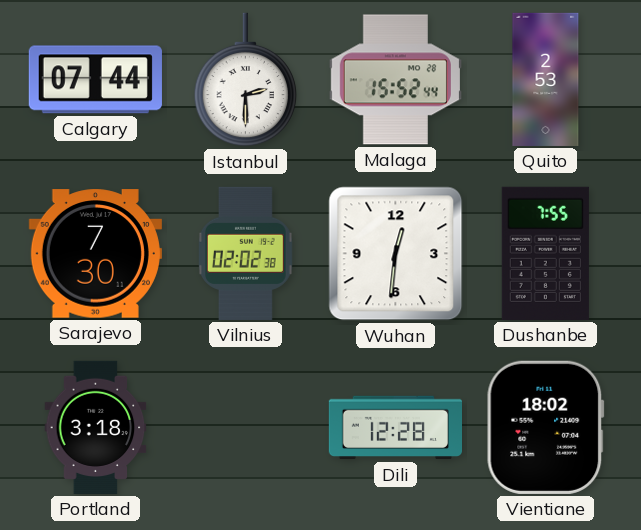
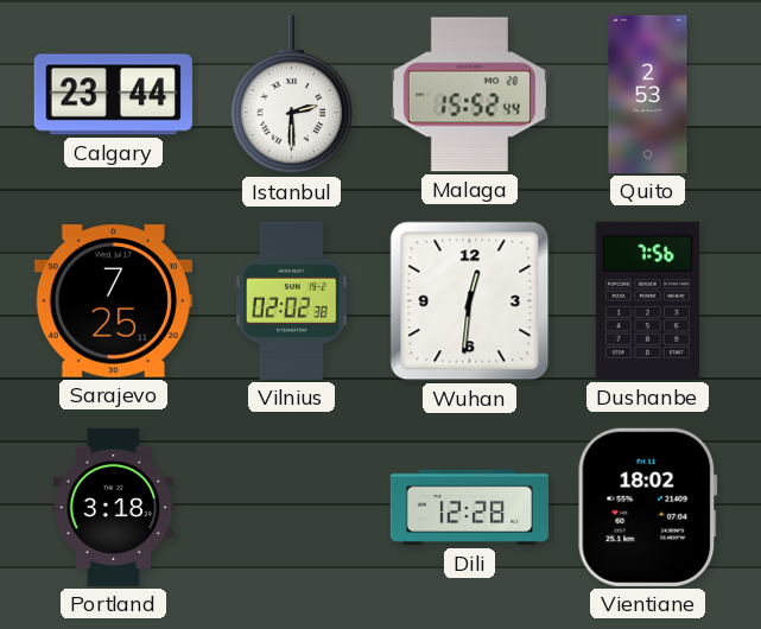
Calgary: 07:44 -> 23:44
Sarajevo: 7:30 -> 7:25
Dushanbe: 7:55 -> 7:56
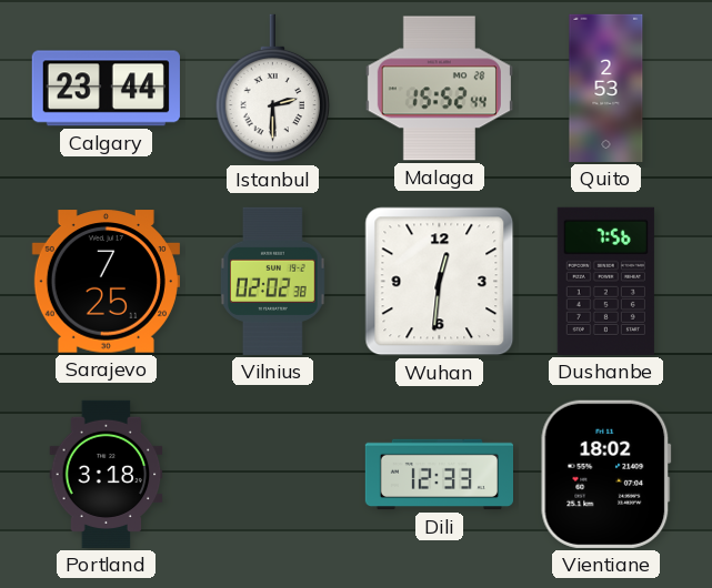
Dili: 12:28 -> 12:33
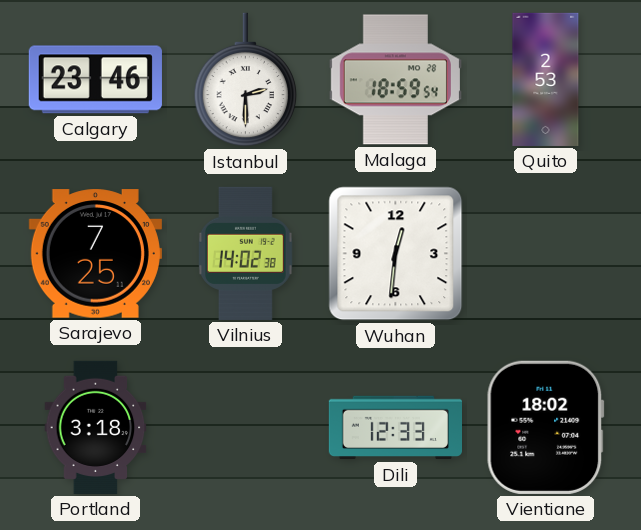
Calgary: 23:44 -> 23:46
Malaga: 15:52 -> 18:59
Vilnius: 02:02 -> 14:02
Dushanbe: 7:56 -> none
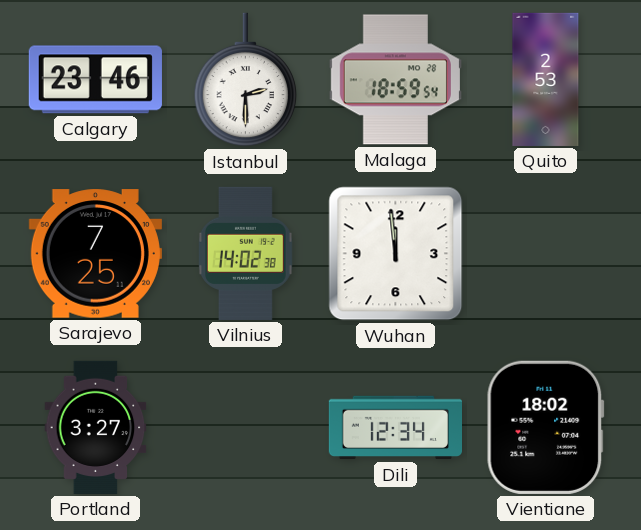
Wuhan: 12:31 -> 11:59
Portland: 3:18 -> 3:27
Dili: 12:33 -> 12:34
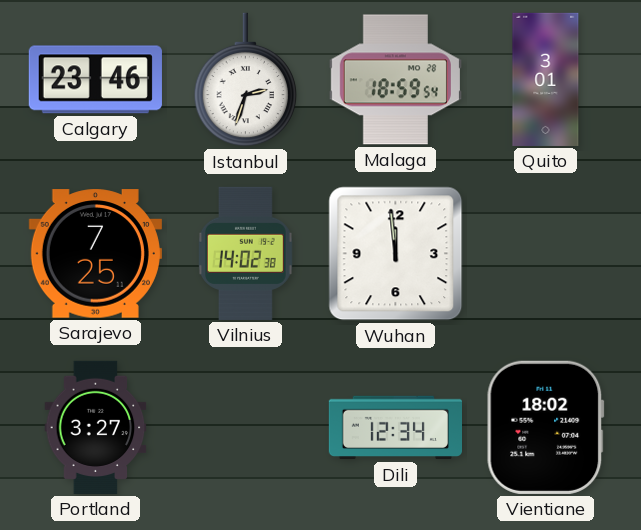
Istanbul: 2:30 -> 2:33
Quito: 2:53 -> 3:01
